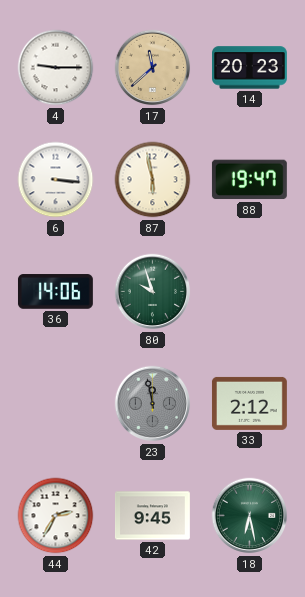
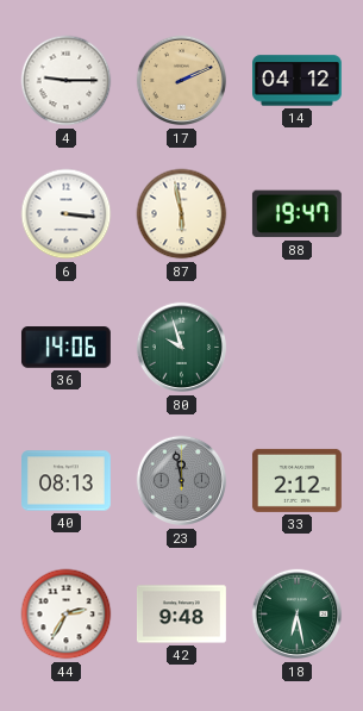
17: 11:38 -> 2:11
14: 20:23 -> 04:12
40: none -> 08:13
42: 9:45 -> 9:48
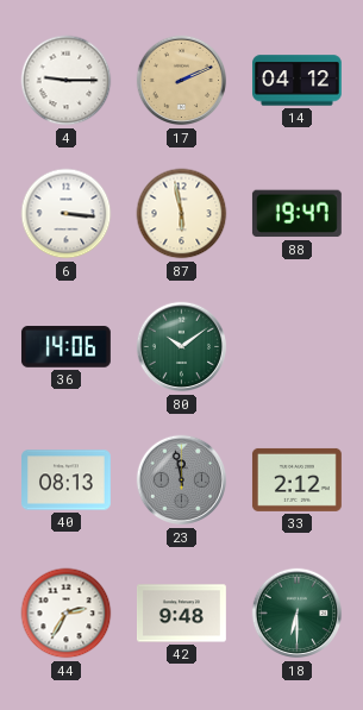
80: 9:57 -> 10:09
18: 6:28 -> 6:30
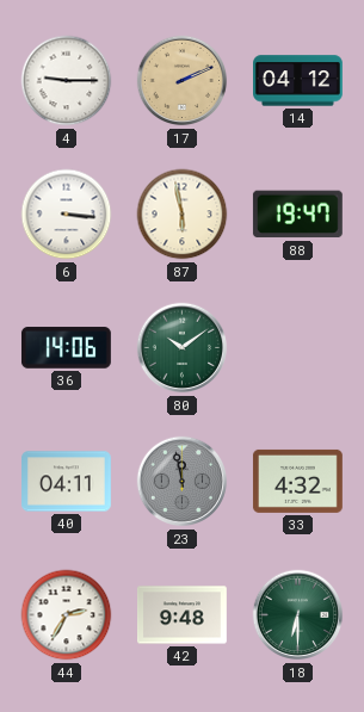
40: 08:13 -> 04:11
33: 2:12 -> 4:32
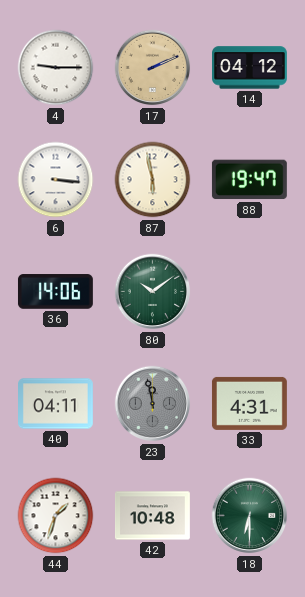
33: 4:32 -> 4:31
44: 2:35 -> 1:33
42: 9:48 -> 10:48
